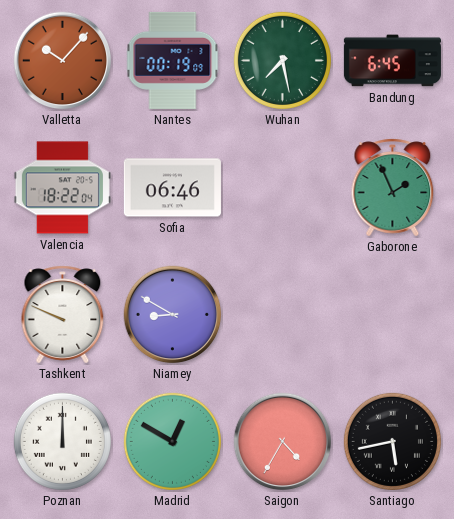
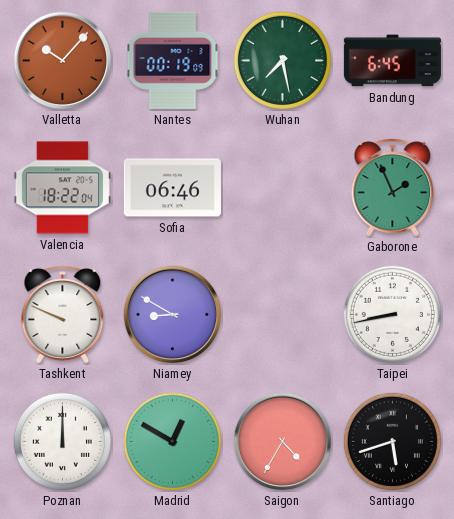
Taipei: none -> 8:43
Santiago: 5:43 -> 5:42
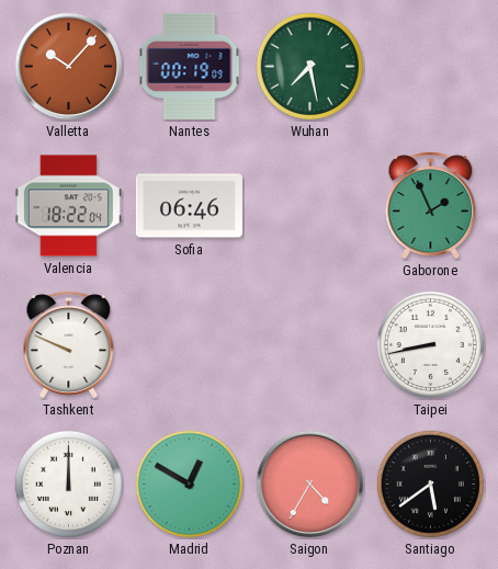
Bandung: 6:45 -> none
Niamey: 8:50 -> none
Santiago: 5:42 -> 5:39
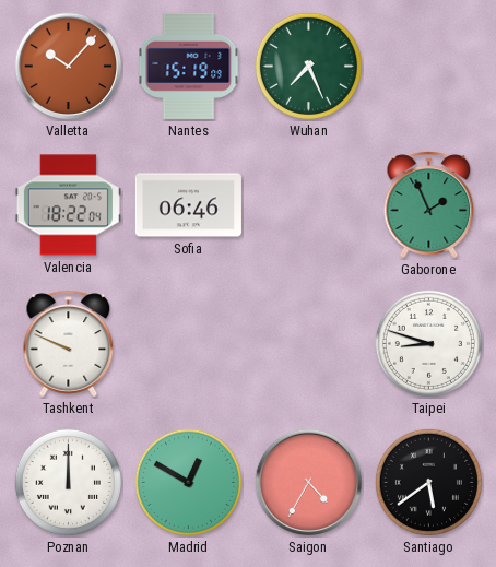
Nantes: 00:19 -> 15:19
Wuhan: 7:28 -> 7:26
Taipei: 8:43 -> 8:48
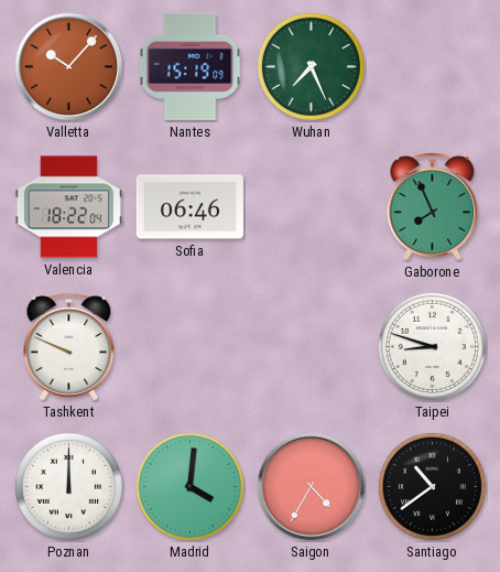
Gaborone: 1:56 -> 7:56
Madrid: 12:50 -> 4:01
Santiago: 5:39 -> 10:39
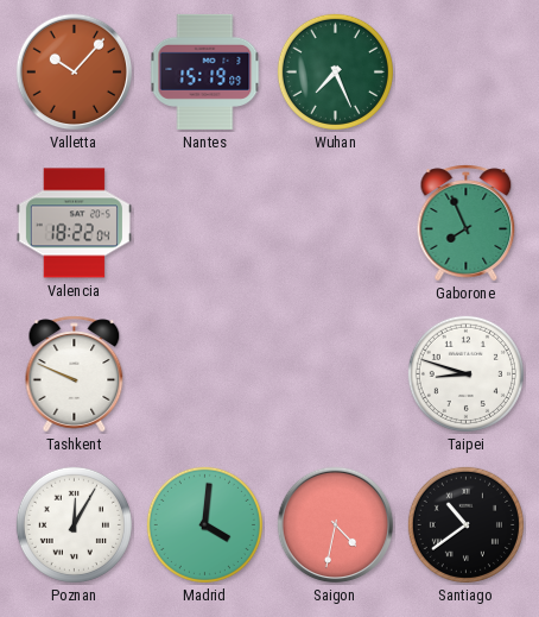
Sofia: 06:46 -> none
Poznan: 12:00 -> 12:05
Saigon: 4:35 -> 4:32
